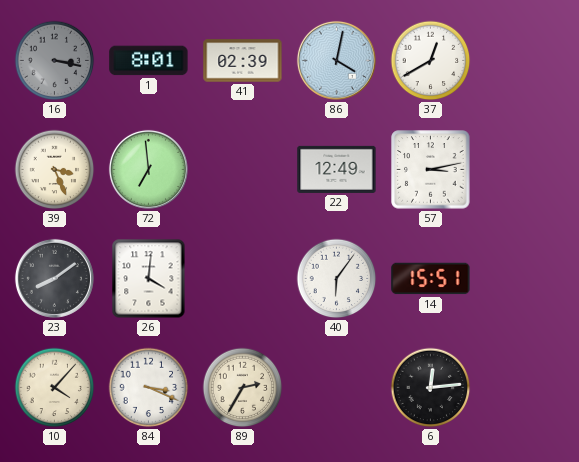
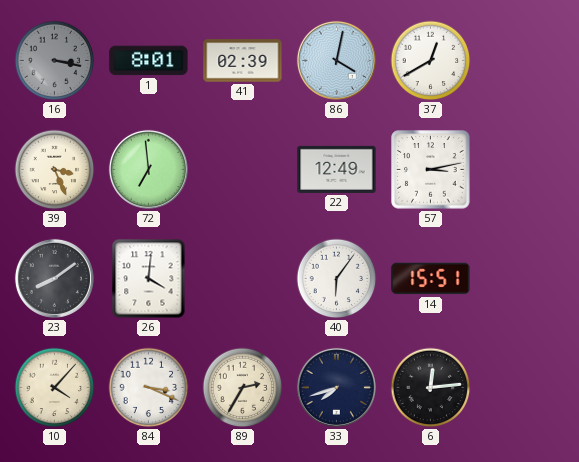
33: none -> 7:42
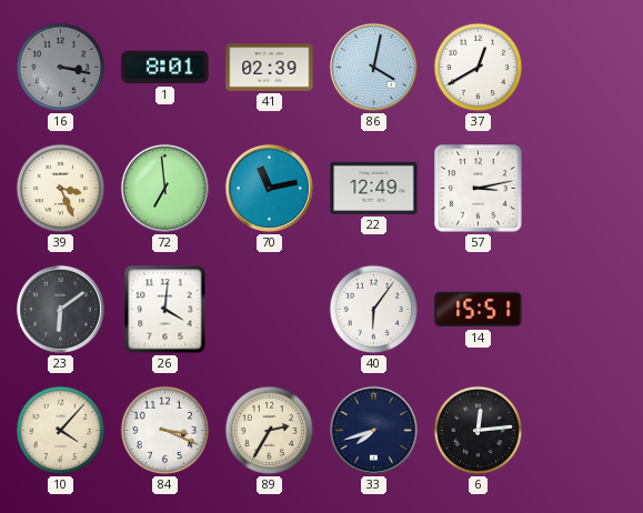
70: none -> 11:13
23: 8:09 -> 6:09
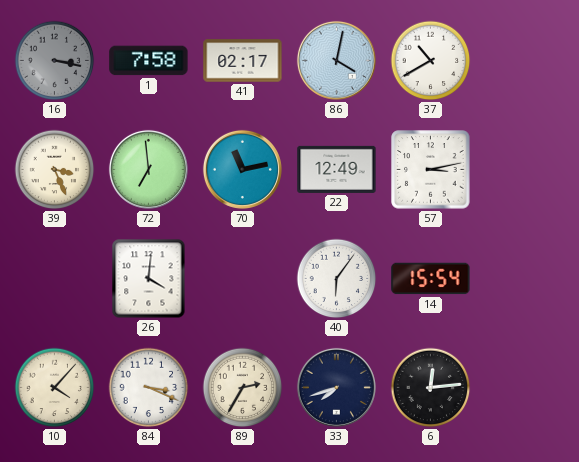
1: 8:01 -> 7:58
41: 02:39 -> 02:17
37: 12:40 -> 10:40
23: 6:09 -> none
14: 15:51 -> 15:54
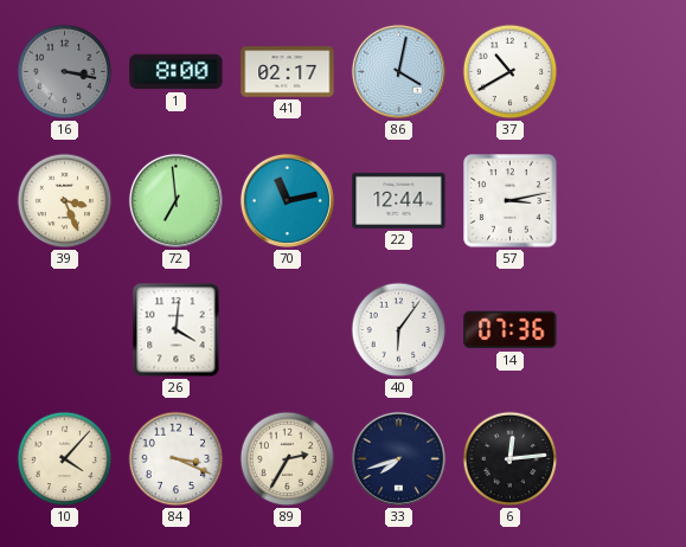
1: 7:58 -> 8:00
22: 12:49 -> 12:44
14: 15:54 -> 07:36
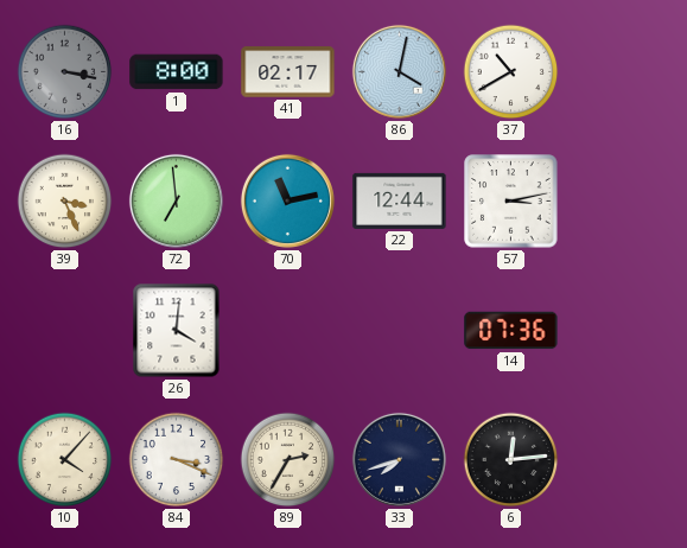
40: 6:06 -> none
